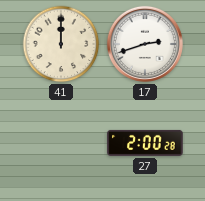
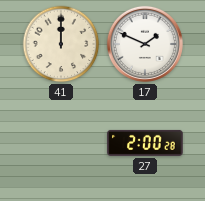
17: 2:42 -> 1:49
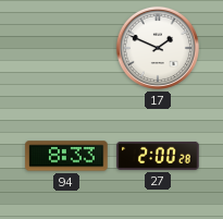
41: 12:00 -> none
94: none -> 8:33
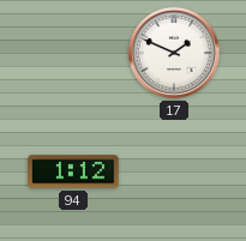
94: 8:33 -> 1:12
27: 2:00 -> none
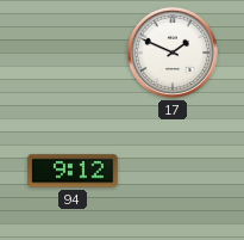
94: 1:12 -> 9:12
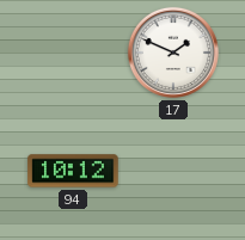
94: 9:12 -> 10:12
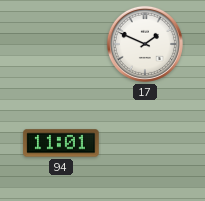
94: 10:12 -> 11:01
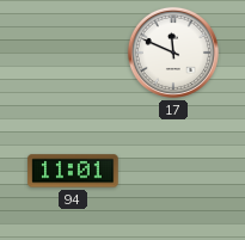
17: 1:49 -> 11:49
